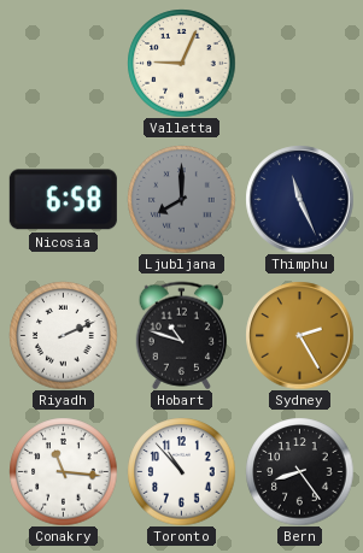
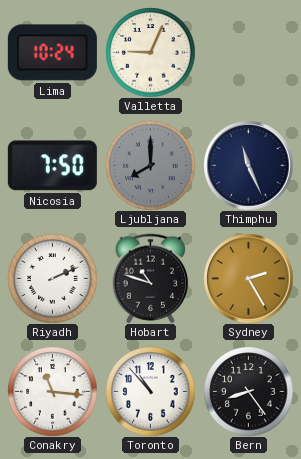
Lima: none -> 10:24
Nicosia: 6:58 -> 7:50
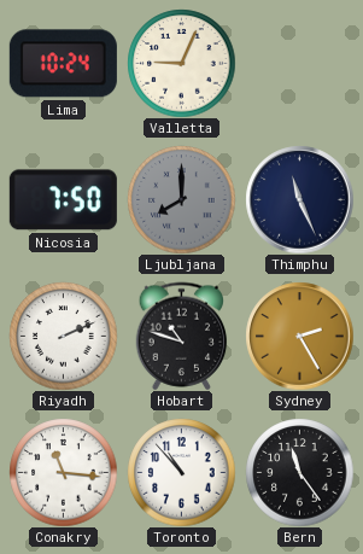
Bern: 8:24 -> 11:24
